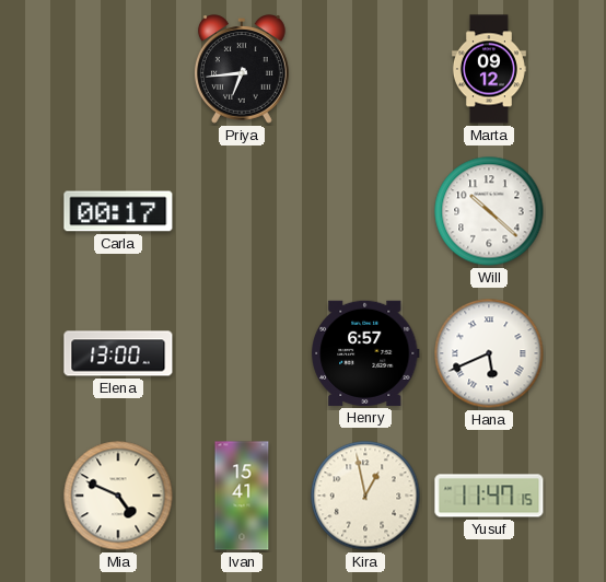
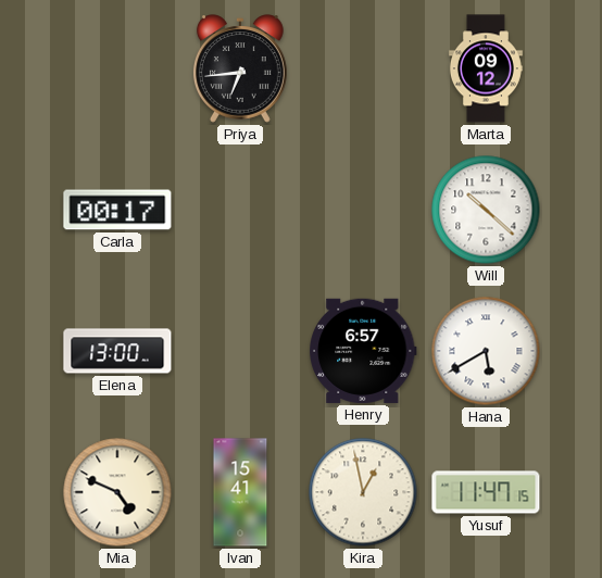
Hana: 5:41 -> 5:40
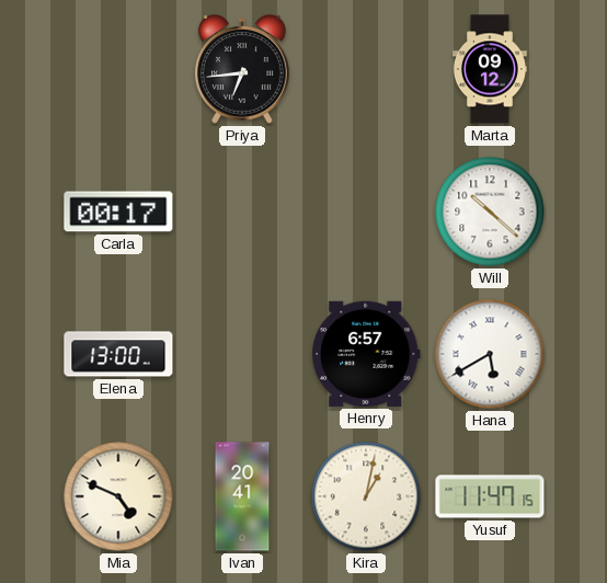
Ivan: 15:41 -> 20:41
Kira: 12:58 -> 1:02
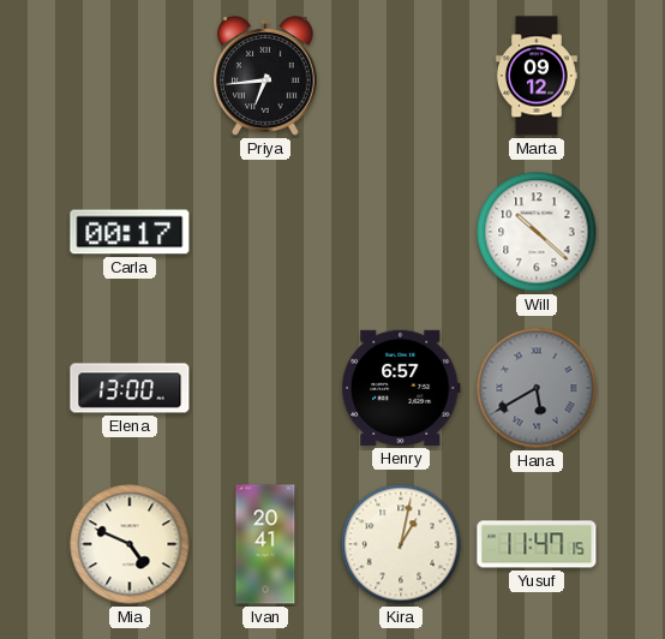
Hana dial: white -> grey
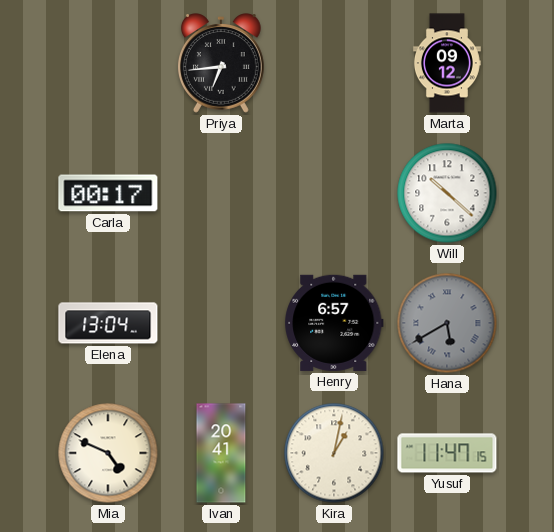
Elena: 13:00 -> 13:04
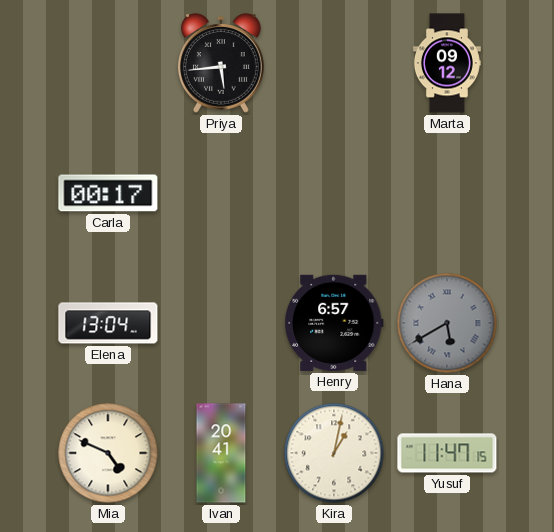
Priya: 6:44 -> 5:44
Will: 10:22 -> none
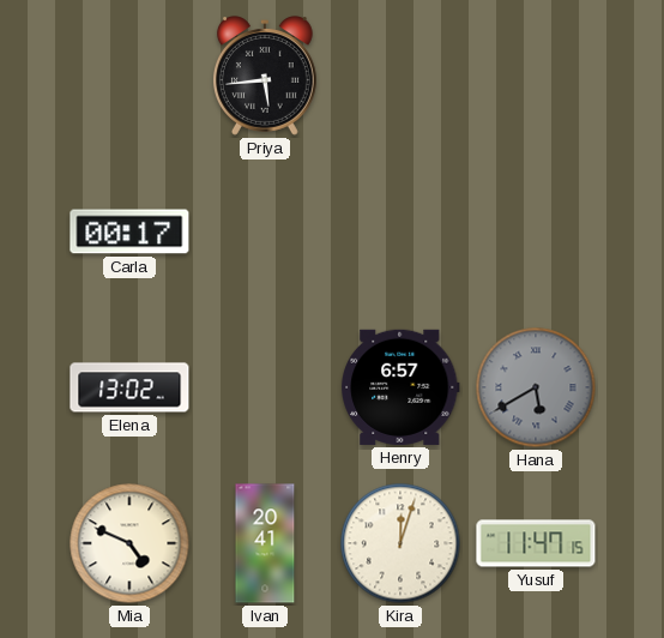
Marta: 09:12 -> none
Elena: 13:04 -> 13:02
Kira: 1:02 -> 12:03
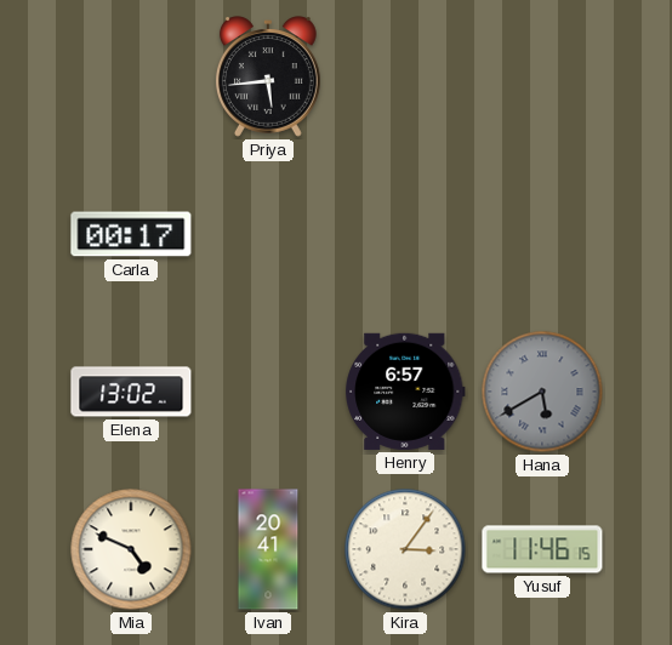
Kira: 12:03 -> 3:06
Yusuf: 11:47 -> 11:46
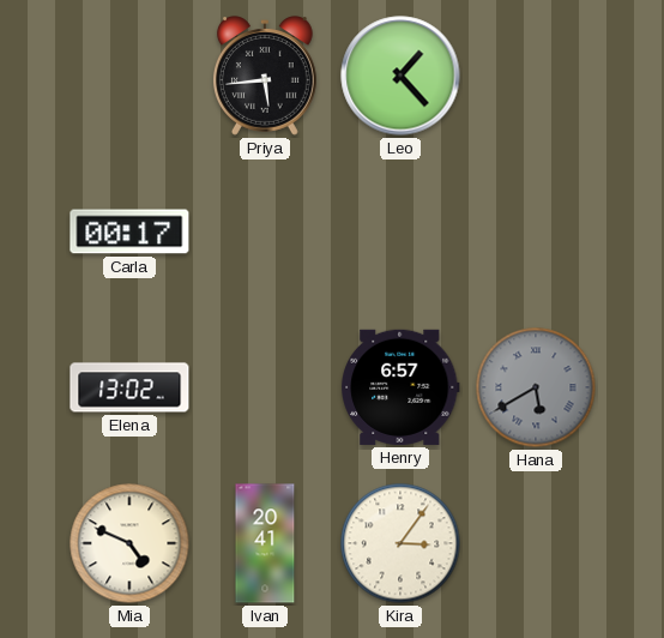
Leo: none -> 1:23
Yusuf: 11:46 -> none
